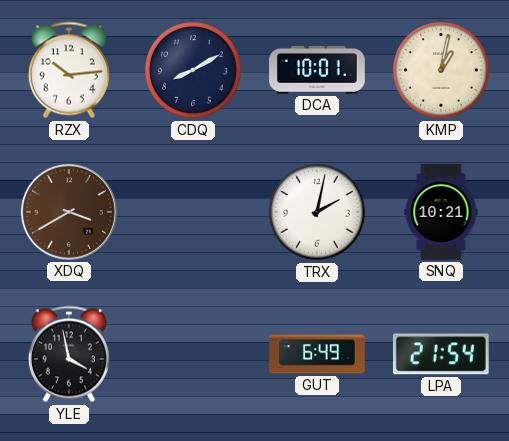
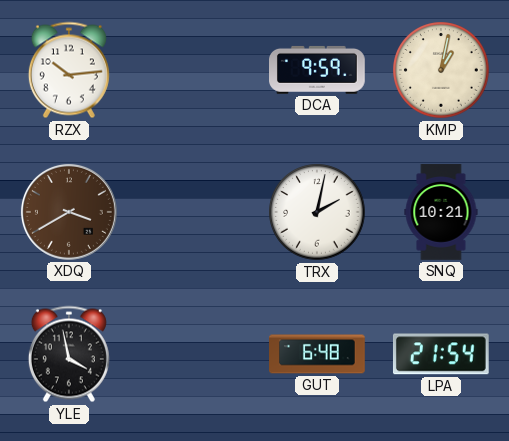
CDQ: 8:10 -> none
DCA: 10:01 -> 9:59
GUT: 6:49 -> 6:48
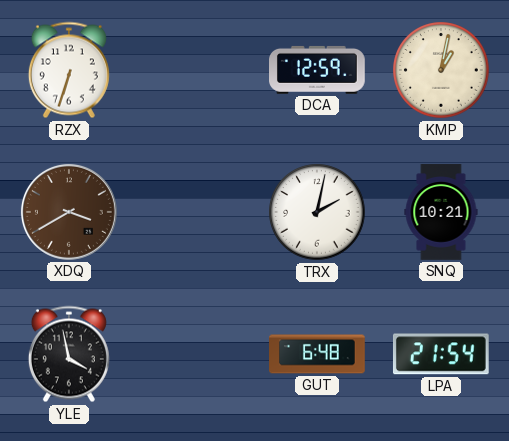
RZX: 10:14 -> 6:33
DCA: 9:59 -> 12:59
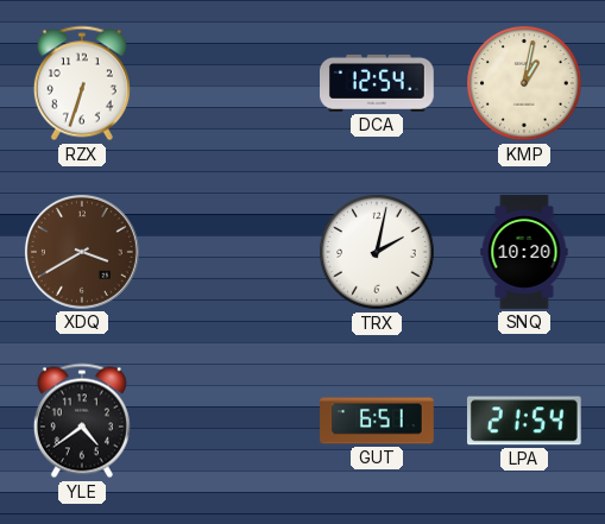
DCA: 12:59 -> 12:54
SNQ: 10:21 -> 10:20
YLE: 3:58 -> 4:39
GUT: 6:48 -> 6:51
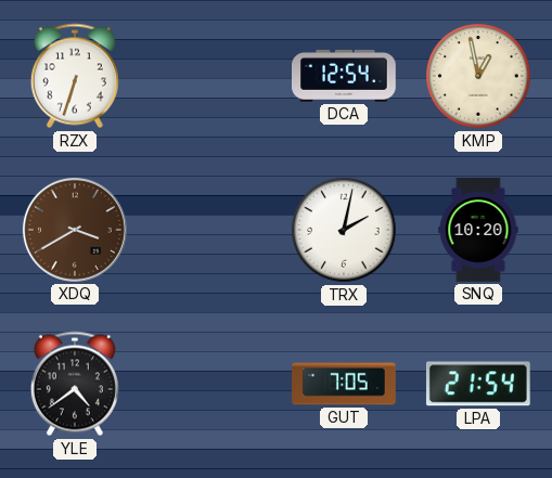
KMP: 1:02 -> 12:58
GUT: 6:51 -> 7:05
